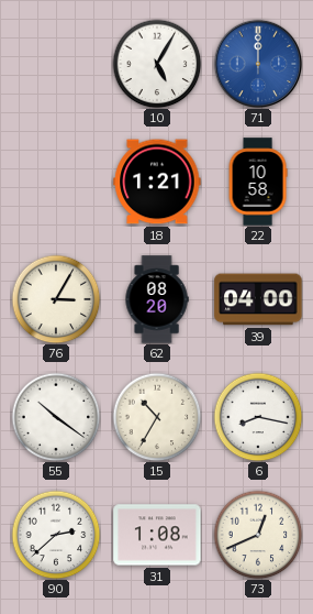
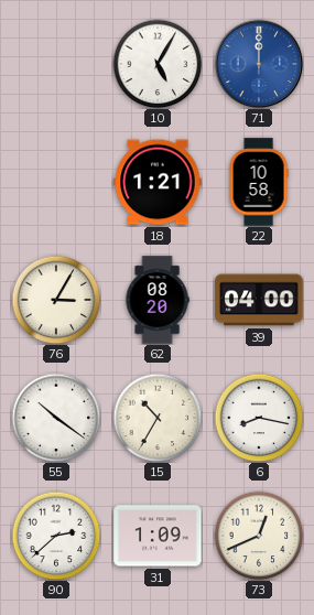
31: 1:08 -> 1:09
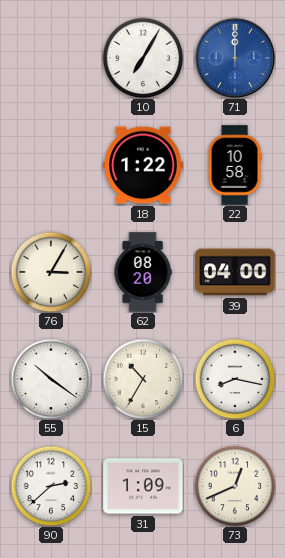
10: 5:05 -> 7:05
18: 1:21 -> 1:22
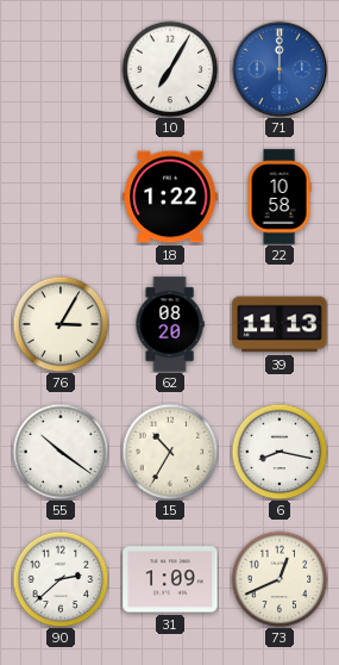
39: 04:00 -> 11:13
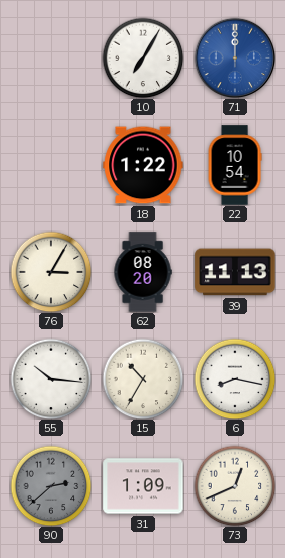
22: 10:58 -> 10:54
55: 10:21 -> 10:16
90 dial: white -> grey
